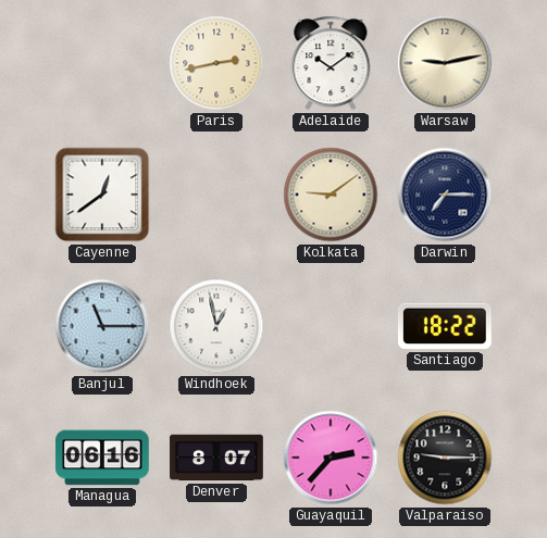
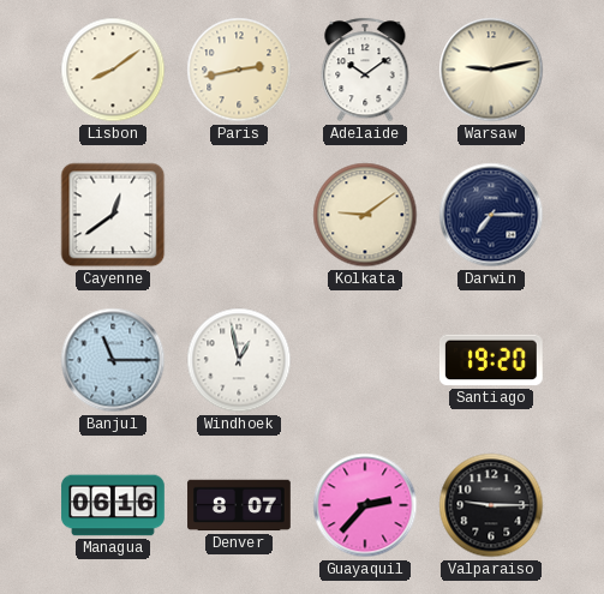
Lisbon: none -> 8:09
Santiago: 18:22 -> 19:20
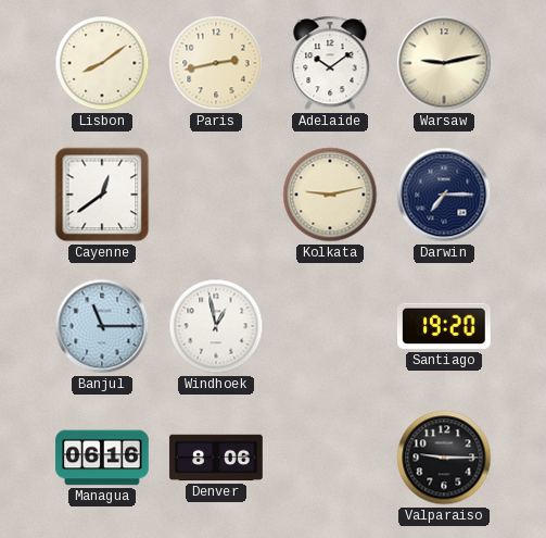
Kolkata: 9:09 -> 9:13
Denver: 8:07 -> 8:06
Guayaquil: 2:37 -> none
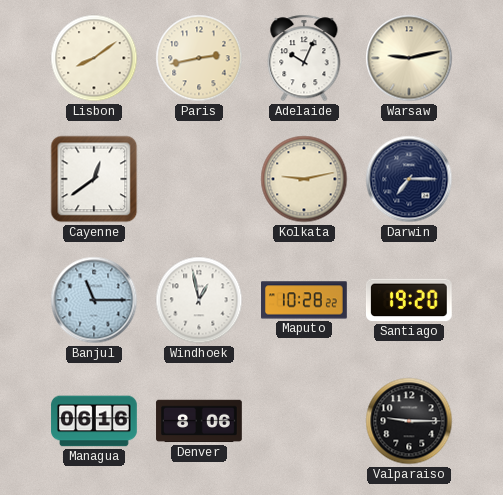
Adelaide: 10:09 -> 10:04
Maputo: none -> 10:28
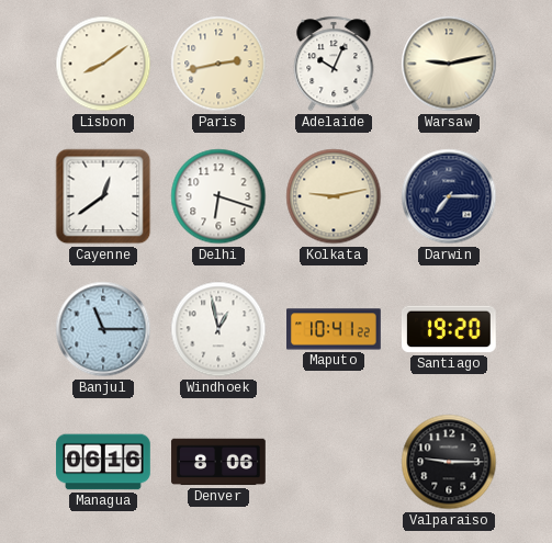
Delhi: none -> 6:18
Maputo: 10:28 -> 10:41
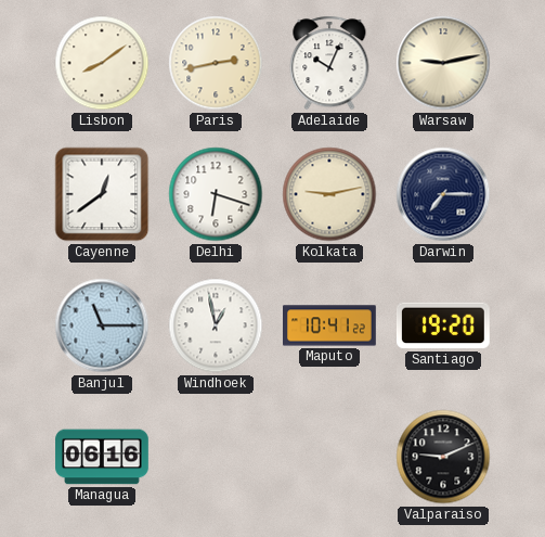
Denver: 8:06 -> none
Valparaiso: 9:15 -> 9:11
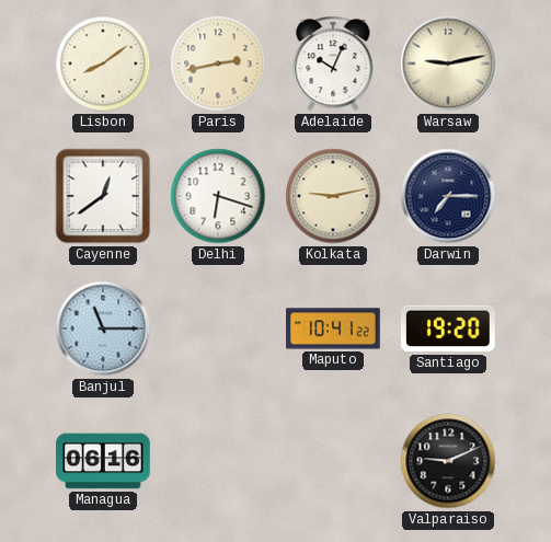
Windhoek: 12:58 -> none
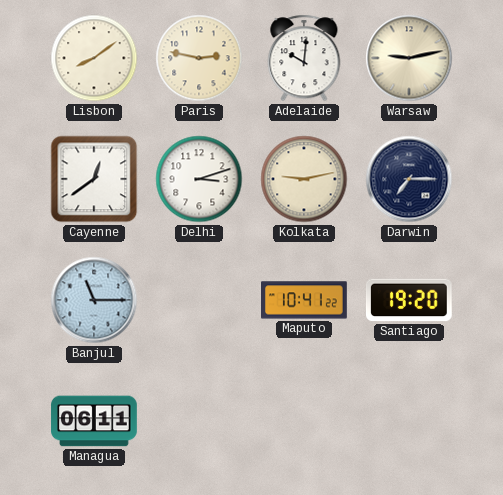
Paris: 2:43 -> 2:47
Adelaide: 10:04 -> 10:01
Delhi: 6:18 -> 3:12
Managua: 06:16 -> 06:11
Valparaiso: 9:11 -> none
